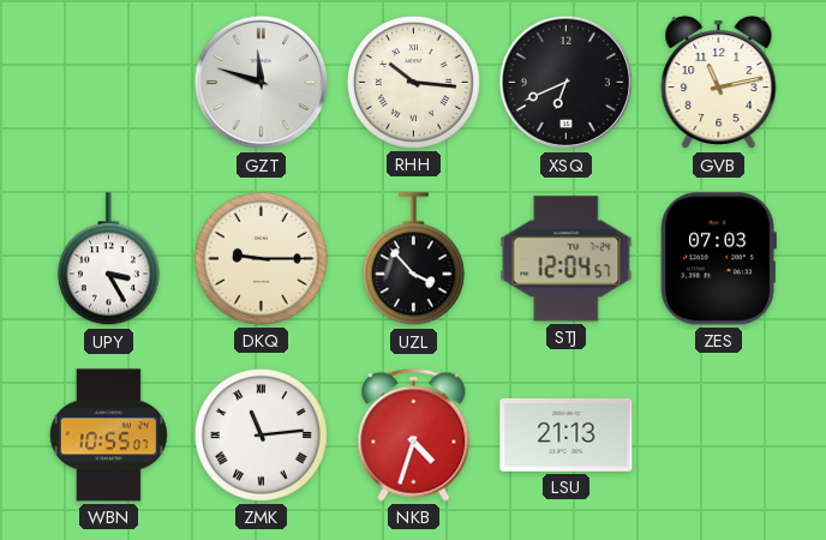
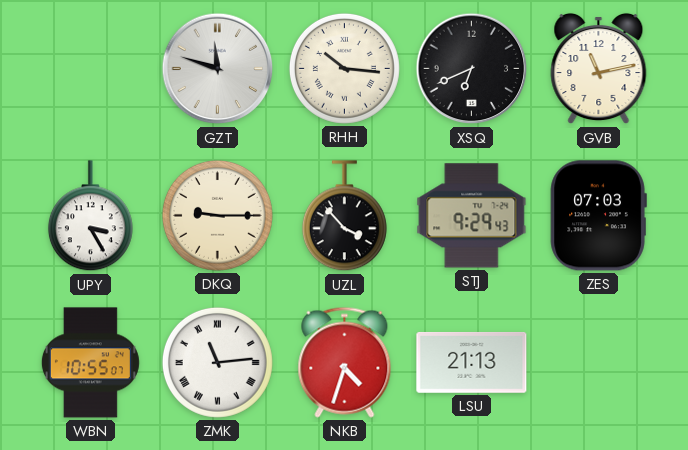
STJ: 12:04 -> 9:29
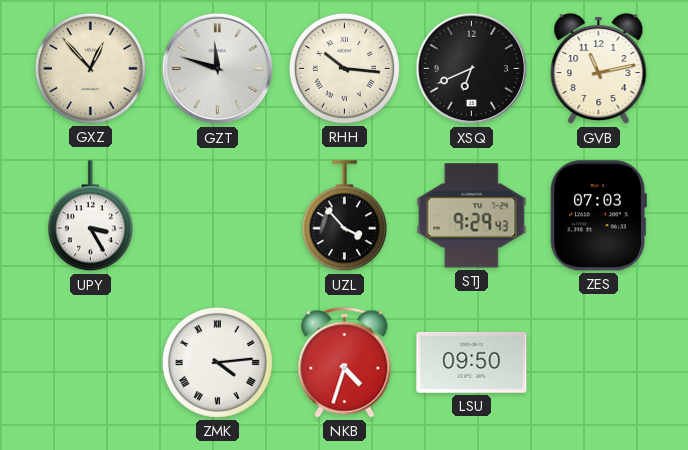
GXZ: none -> 12:53
DKQ: 9:15 -> none
WBN: 10:55 -> none
ZMK: 11:14 -> 4:14
LSU: 21:13 -> 09:50
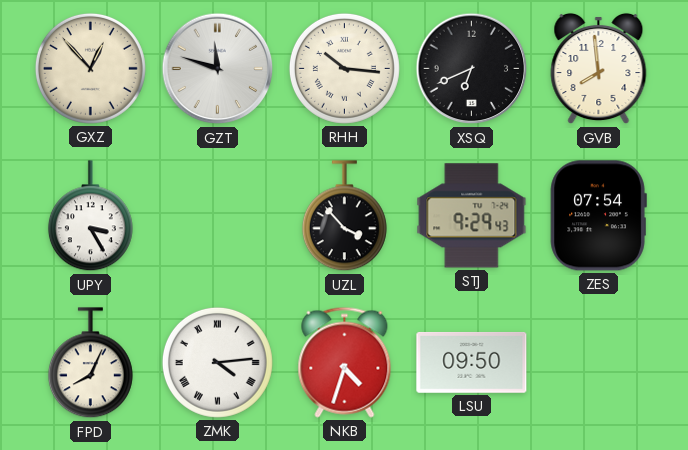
GVB: 11:13 -> 7:59
ZES: 07:03 -> 07:54
FPD: none -> 8:04
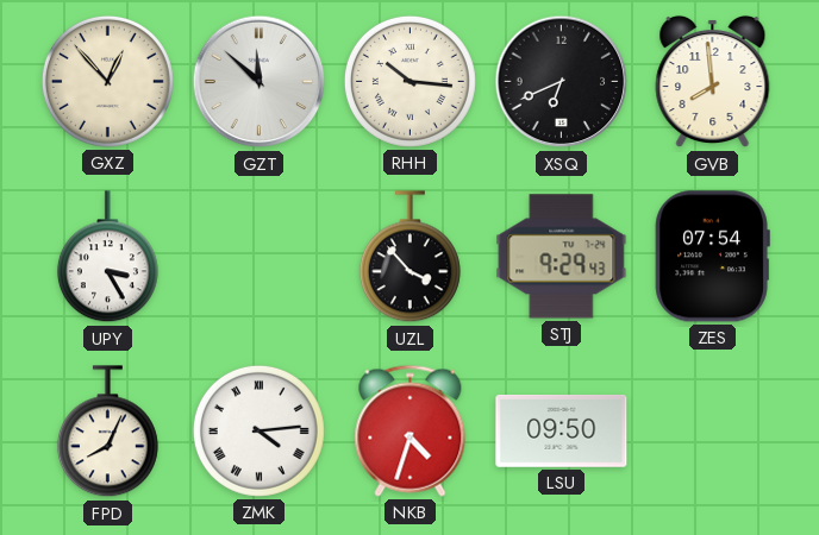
GZT: 11:48 -> 11:52
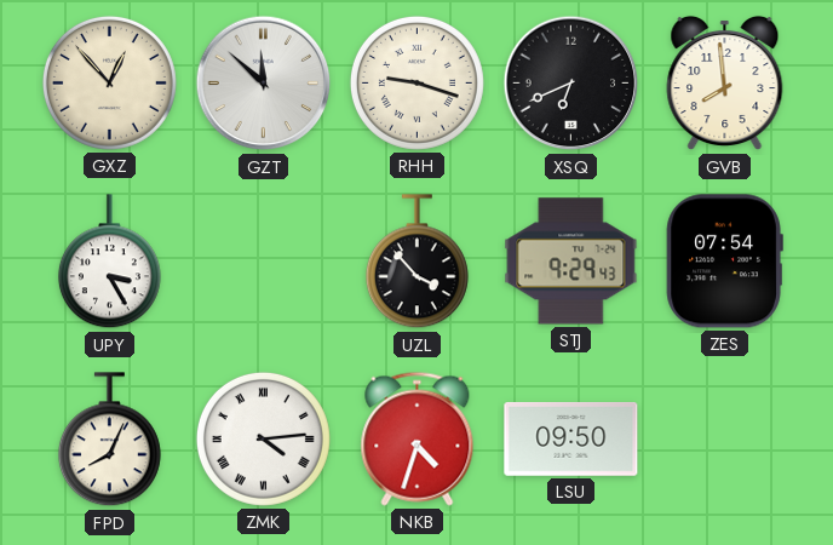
RHH: 10:16 -> 9:18
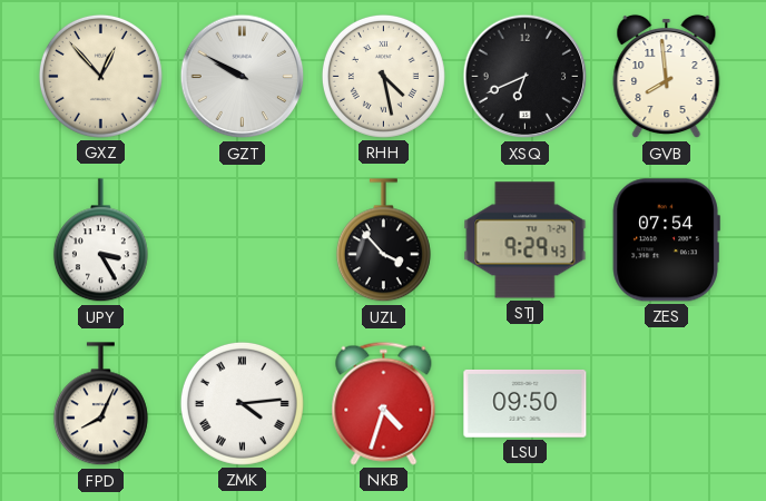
GZT: 11:52 -> 9:50
RHH: 9:18 -> 4:28
